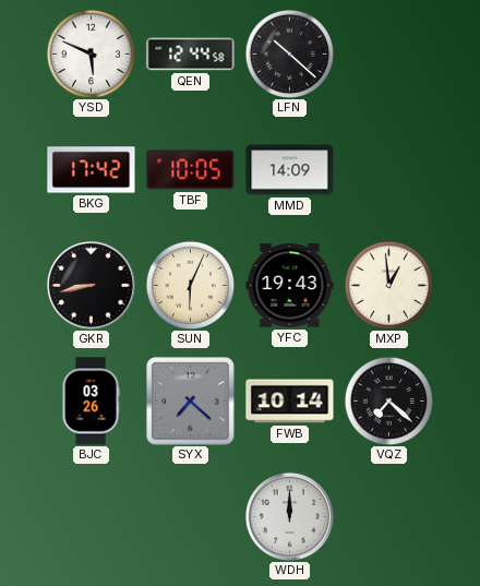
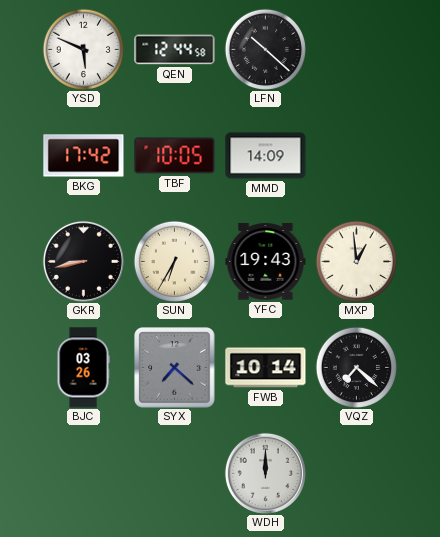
SUN: 6:04 -> 6:35
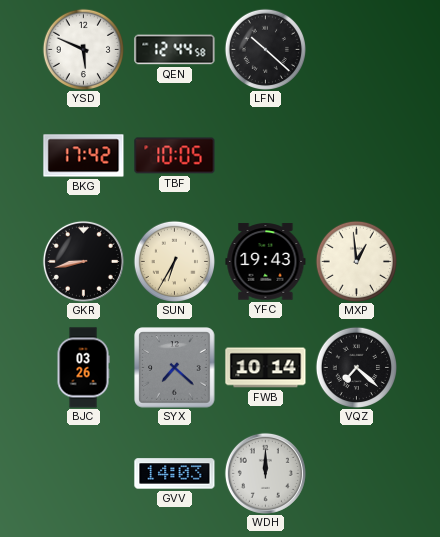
MMD: 14:09 -> none
GVV: none -> 14:03
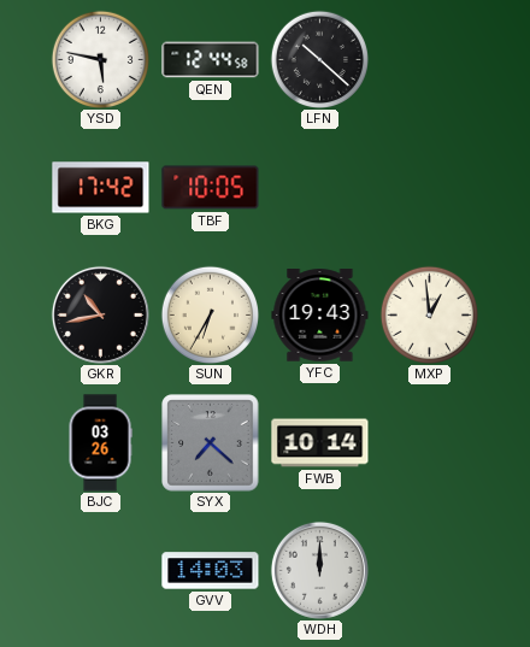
YSD: 5:49 -> 5:47
GKR: 8:43 -> 10:43
VQZ: 7:22 -> none
